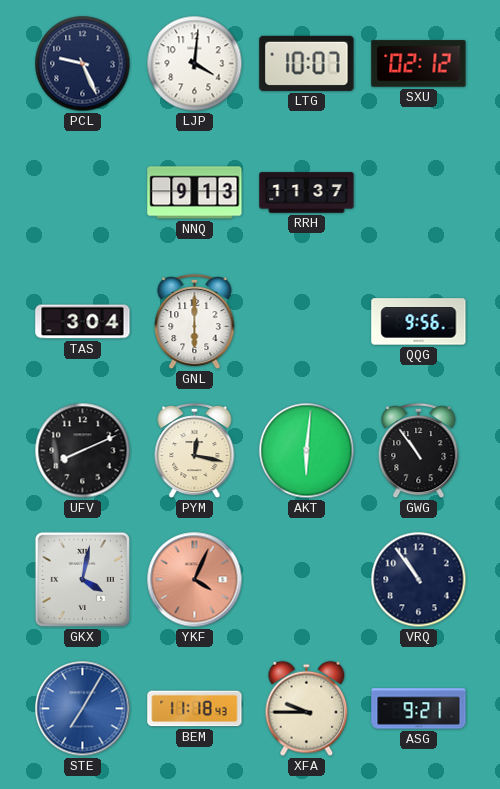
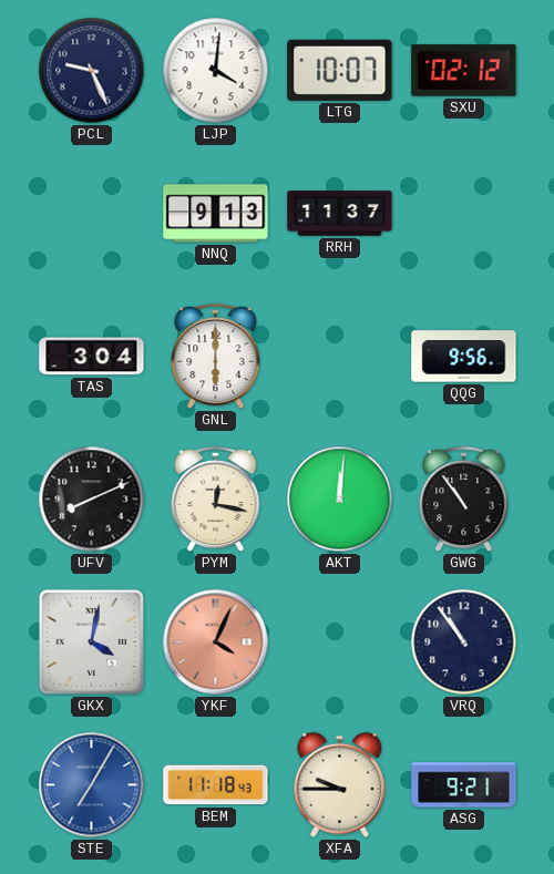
AKT: 6:01 -> 12:01
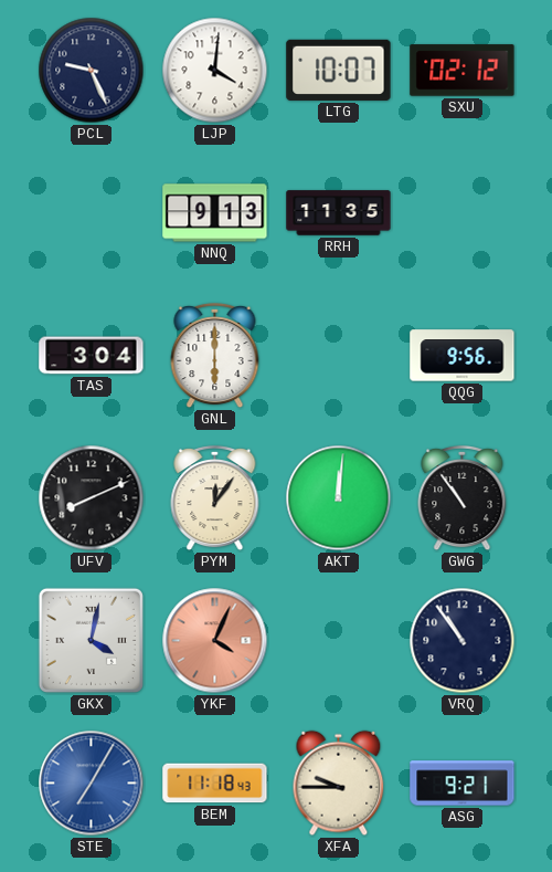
RRH: 11:37 -> 11:35
PYM: 12:17 -> 12:06
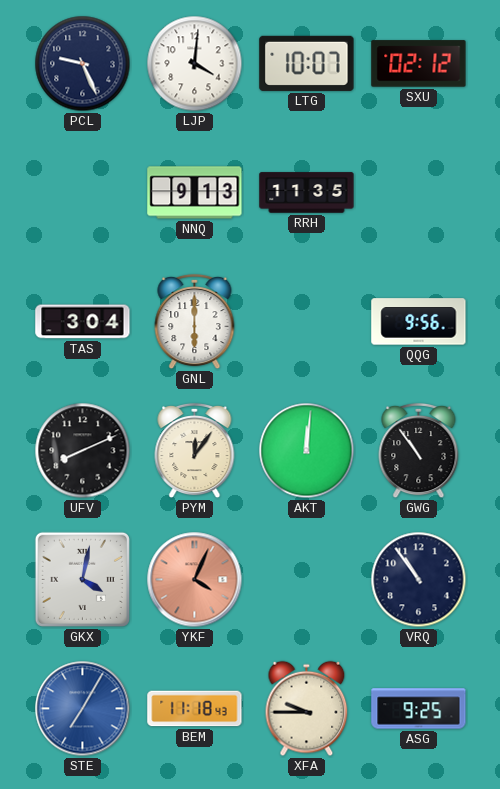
ASG: 9:21 -> 9:25
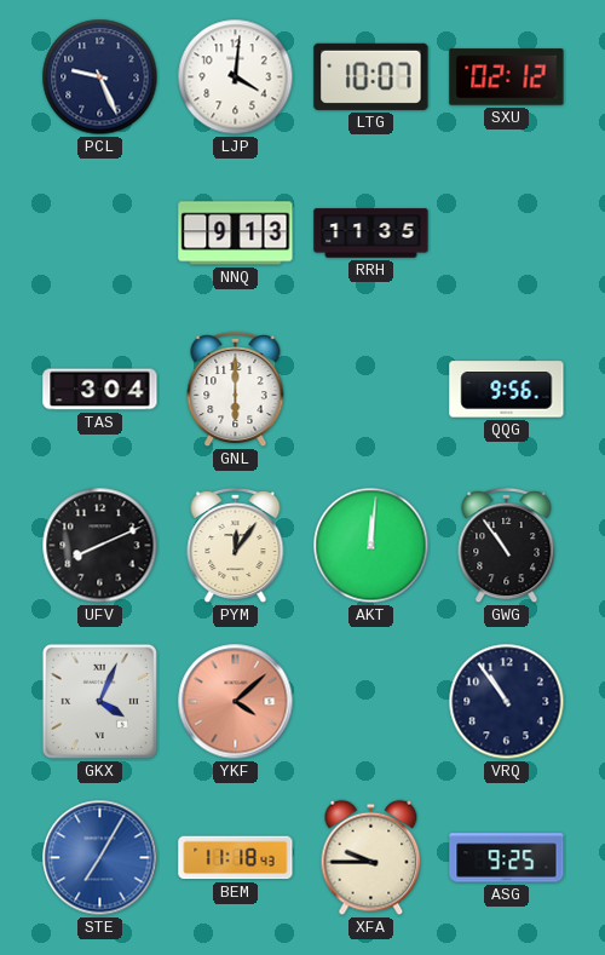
GKX: 4:02 -> 4:04
YKF: 4:04 -> 4:08
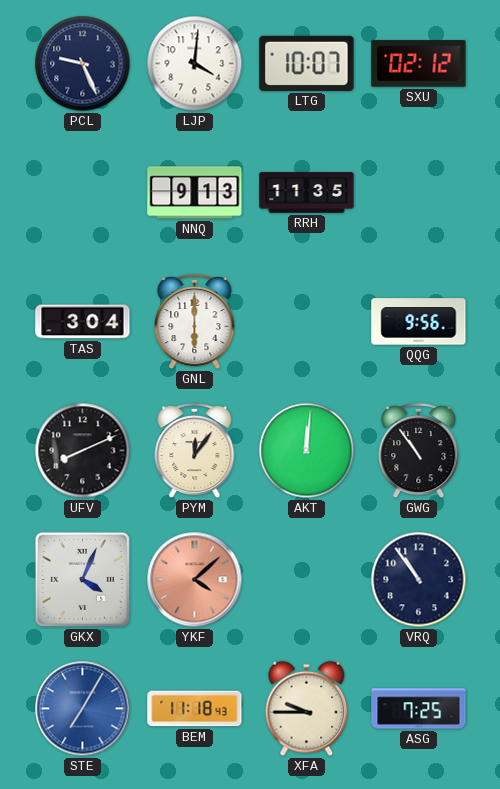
ASG: 9:25 -> 7:25
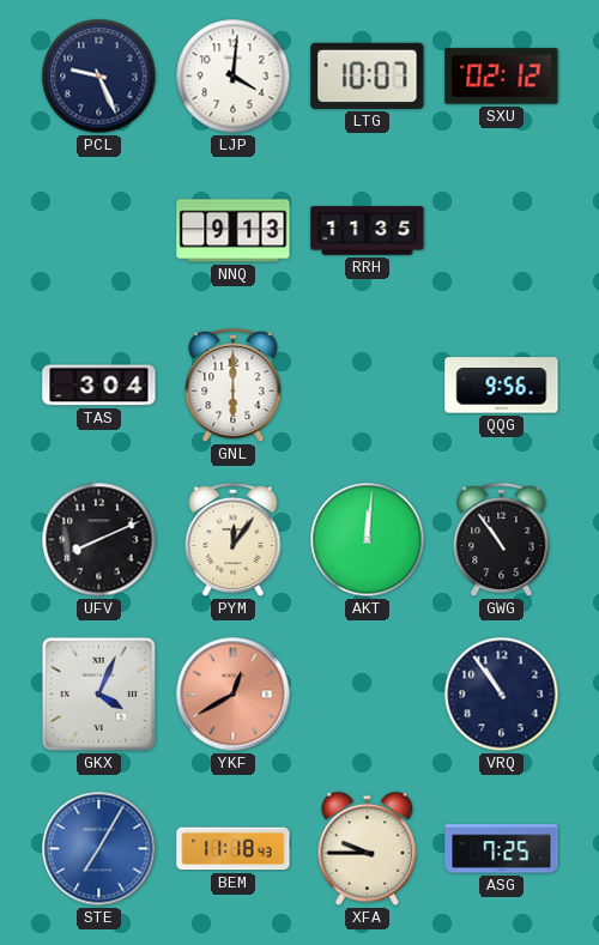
YKF: 4:08 -> 12:40
